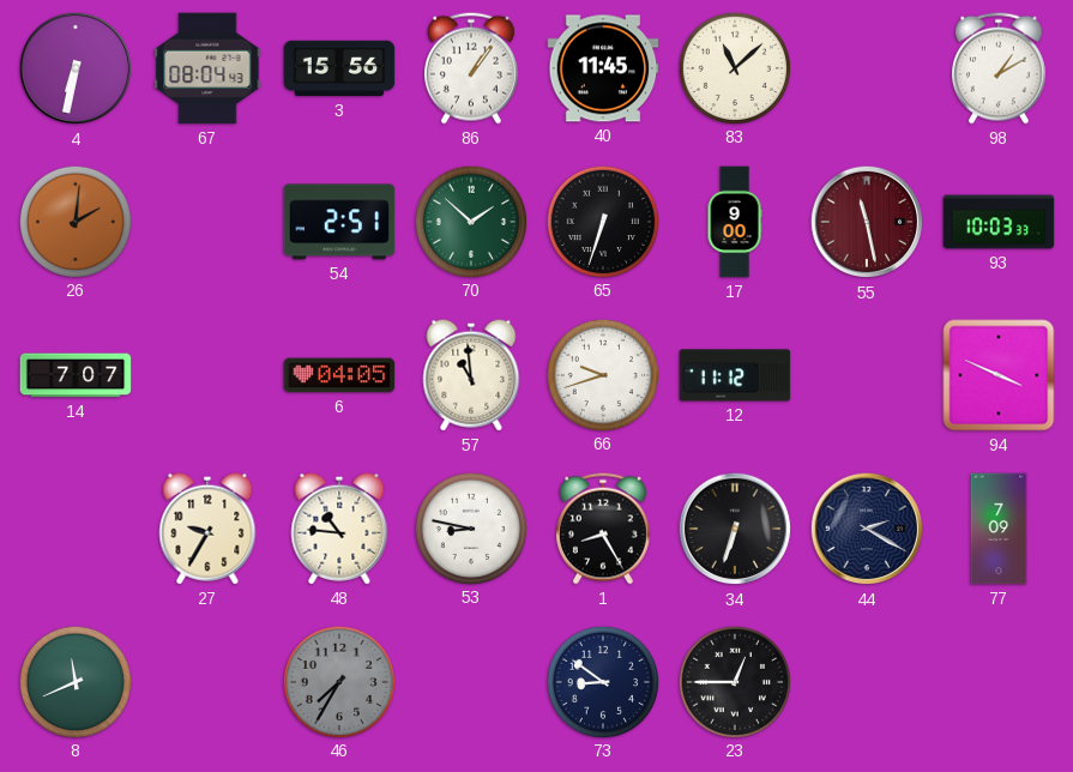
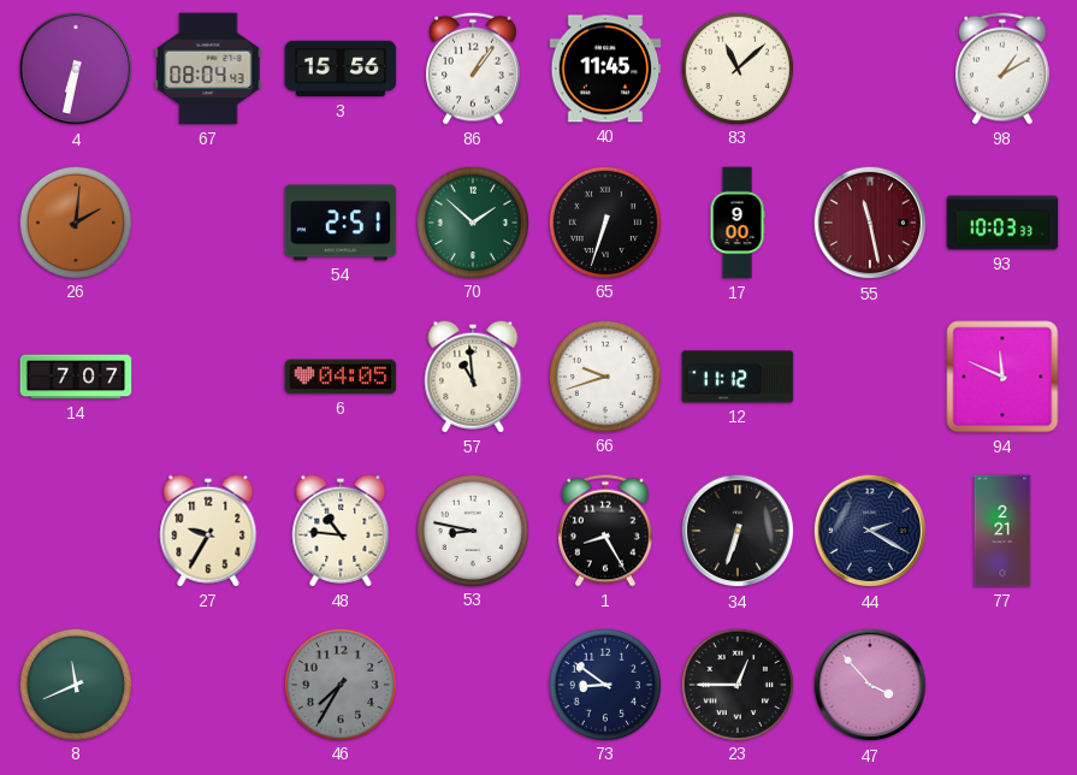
94: 3:49 -> 11:49
77: 7:09 -> 2:21
47: none -> 3:53
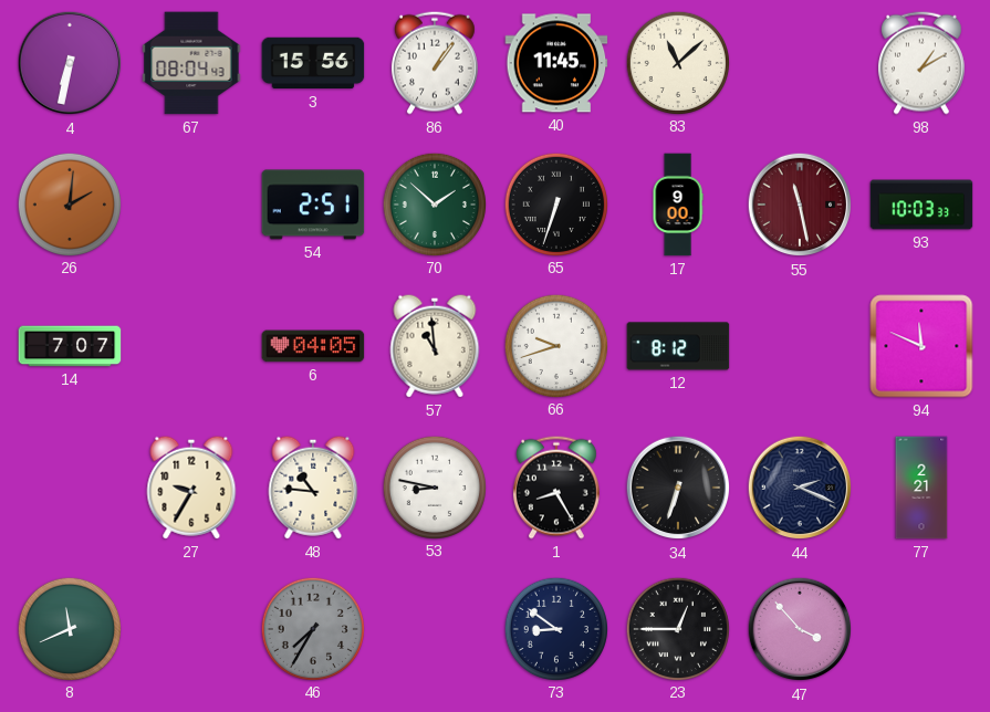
12: 11:12 -> 8:12
44: 2:20 -> 2:19
